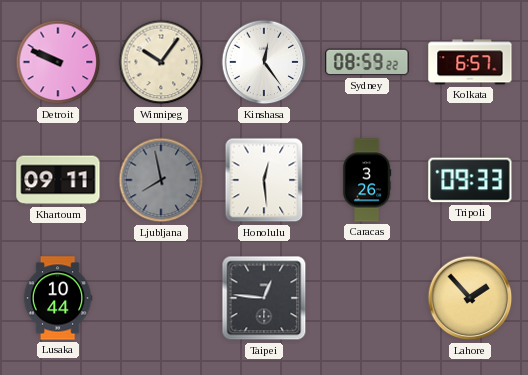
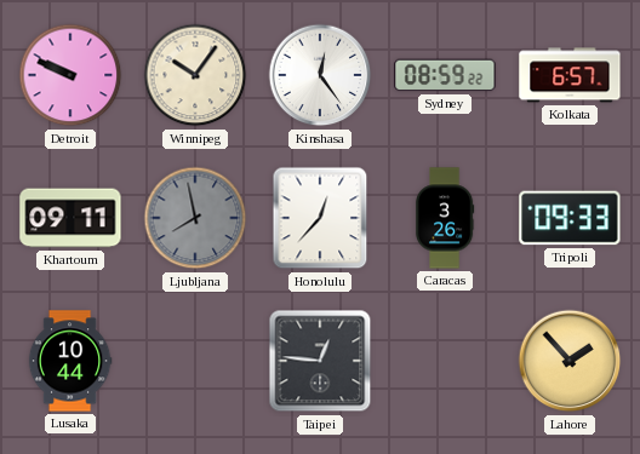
Honolulu: 12:29 -> 12:37
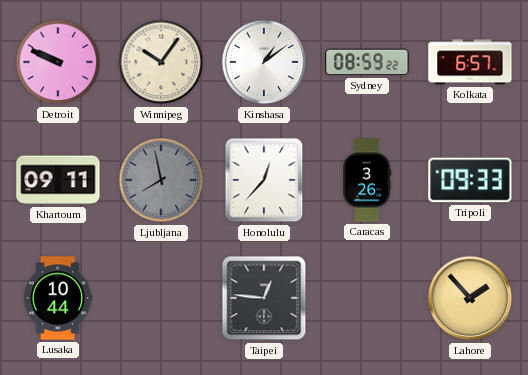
Kinshasa: 12:24 -> 1:09
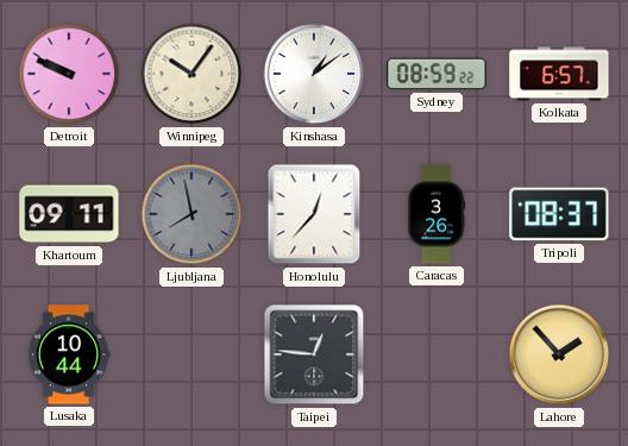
Tripoli: 09:33 -> 08:37
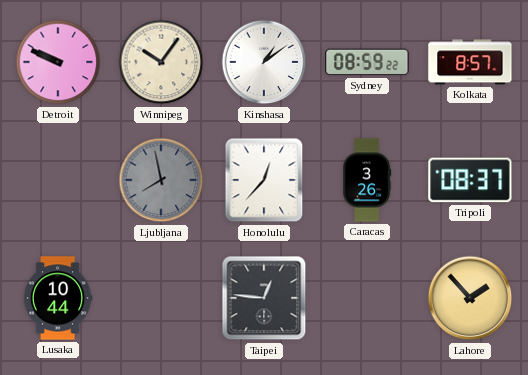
Kolkata: 6:57 -> 8:57
Khartoum: 09:11 -> none
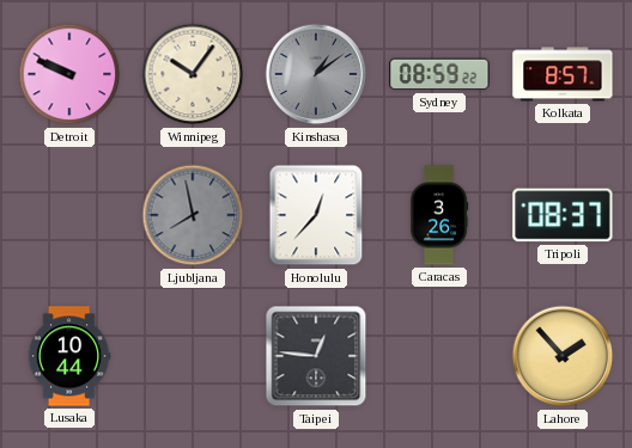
Kinshasa dial: white -> grey
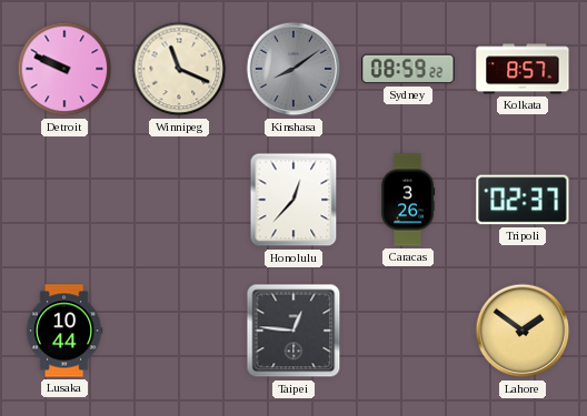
Winnipeg: 10:06 -> 11:19
Kinshasa: 1:09 -> 8:09
Ljubljana: 7:58 -> none
Tripoli: 08:37 -> 02:37
Lahore: 1:53 -> 1:51
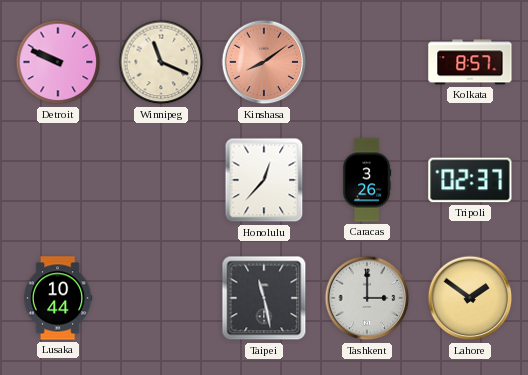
Kinshasa dial: grey -> salmon
Sydney: 08:59 -> none
Taipei: 12:46 -> 11:28
Tashkent: none -> 3:00
